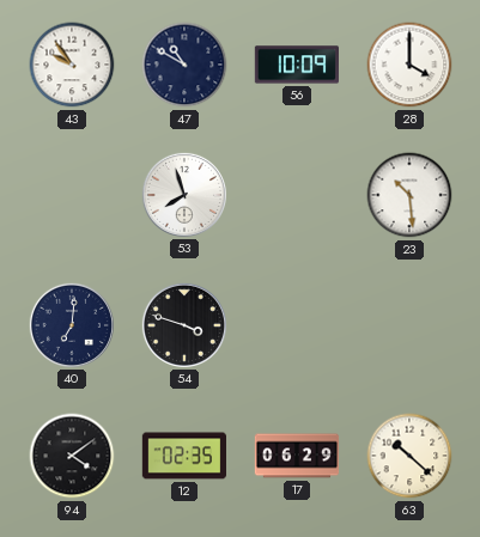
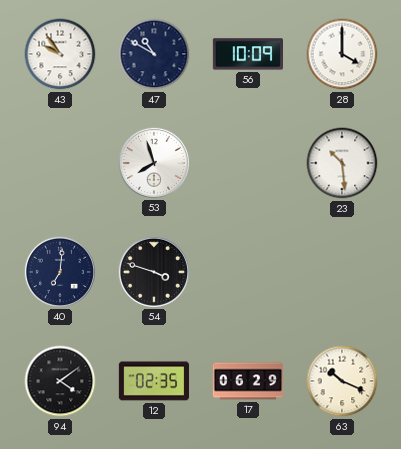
63: 10:22 -> 10:19
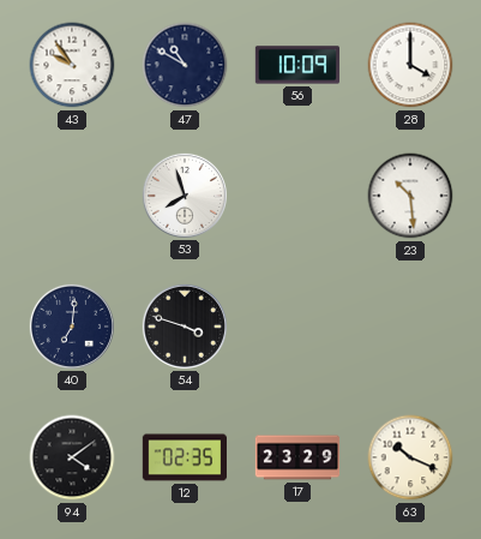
17: 06:29 -> 23:29
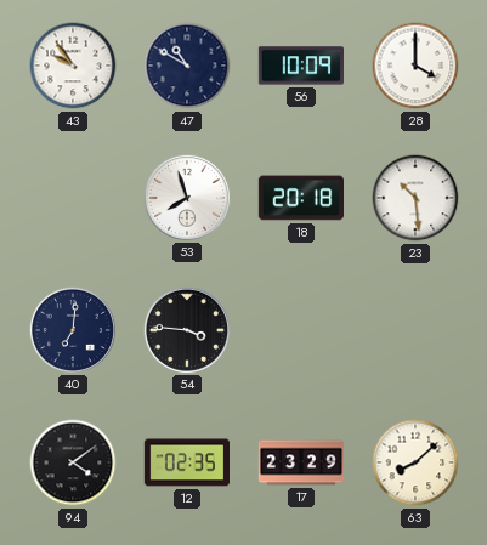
18: none -> 20:18
54: 3:48 -> 3:46
63: 10:19 -> 8:08
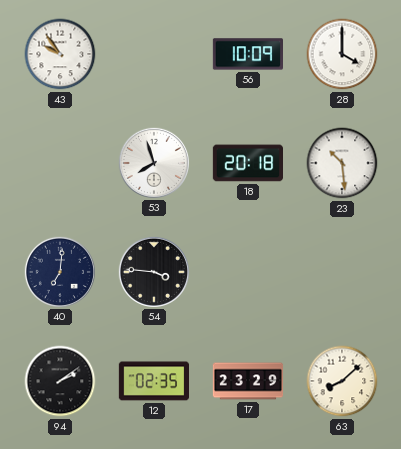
47: 10:50 -> none
94: 4:09 -> 2:09
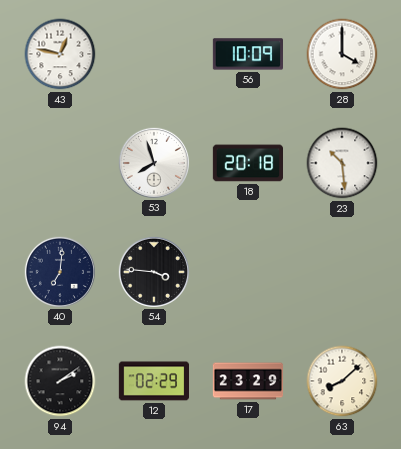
43: 9:54 -> 12:47
12: 02:35 -> 02:29
